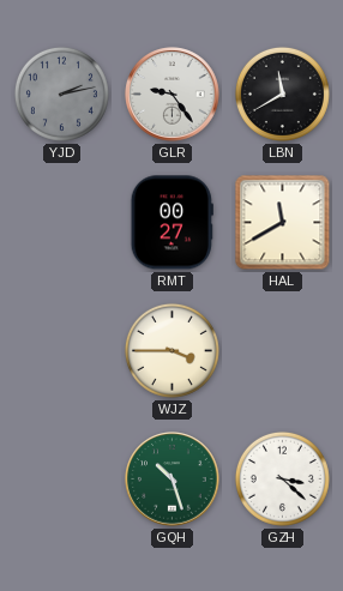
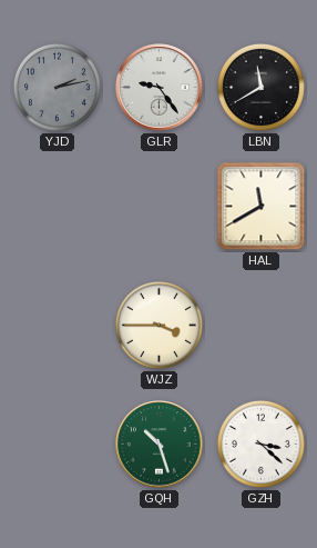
RMT: 00:27 -> none
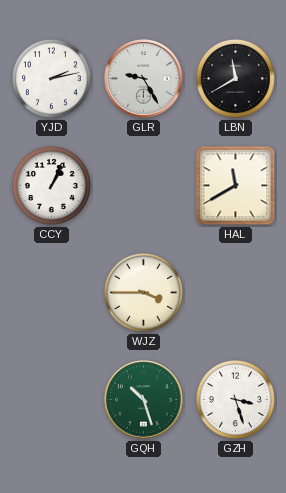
YJD dial: grey -> white
GLR: 9:24 -> 9:25
CCY: none -> 1:04
GZH: 3:22 -> 3:27
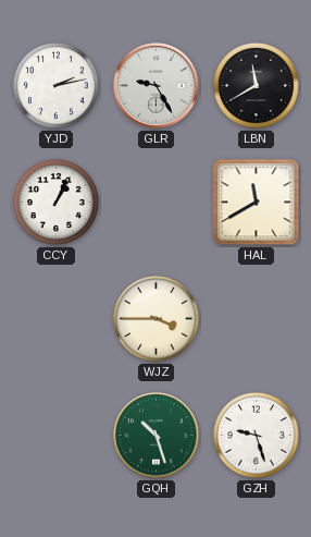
GZH: 3:27 -> 9:27
